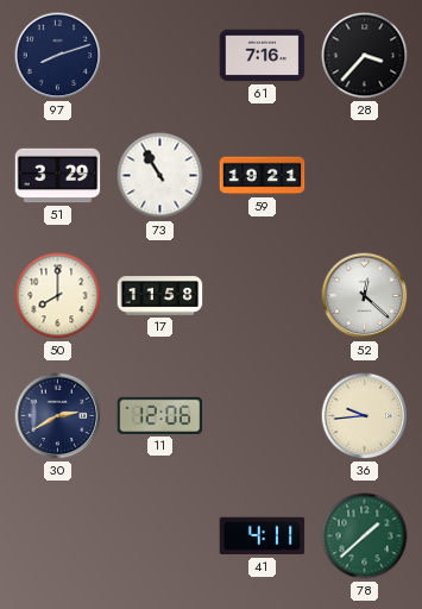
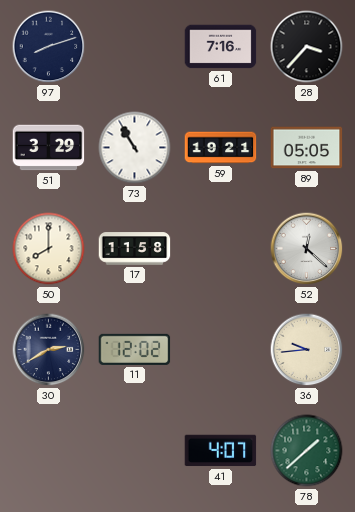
89: none -> 05:05
11: 12:06 -> 12:02
41: 4:11 -> 4:07
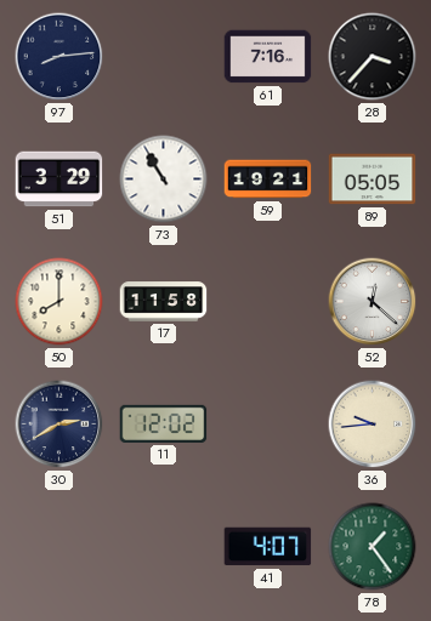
97: 8:12 -> 8:14
78: 1:38 -> 1:24
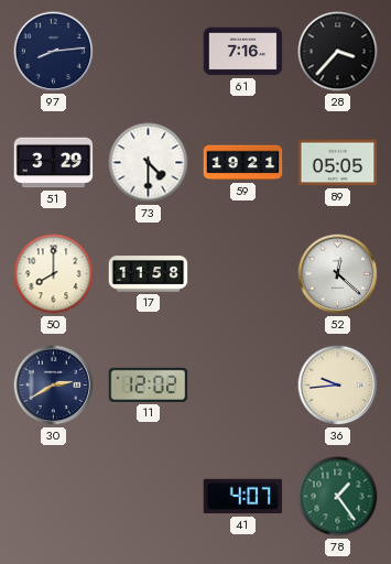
73: 10:55 -> 4:30
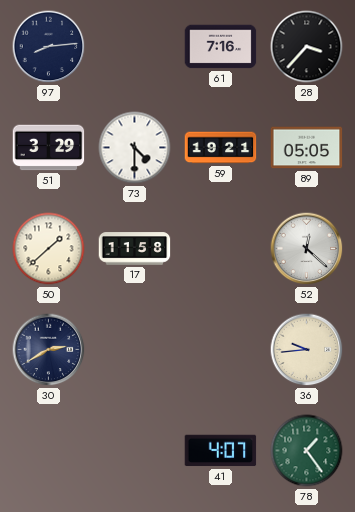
50: 8:00 -> 1:38
11: 12:02 -> none
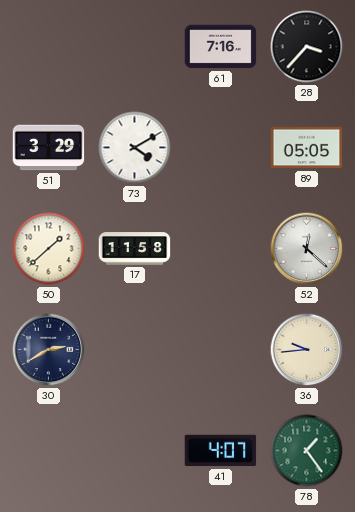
97: 8:14 -> none
73: 4:30 -> 4:10
59: 19:21 -> none
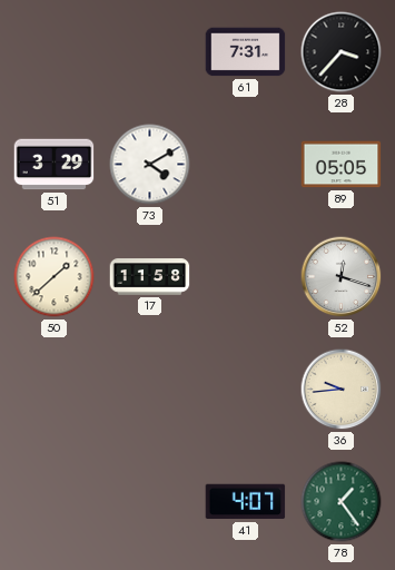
61: 7:16 -> 7:31
52: 12:22 -> 12:18
30: 2:40 -> none
